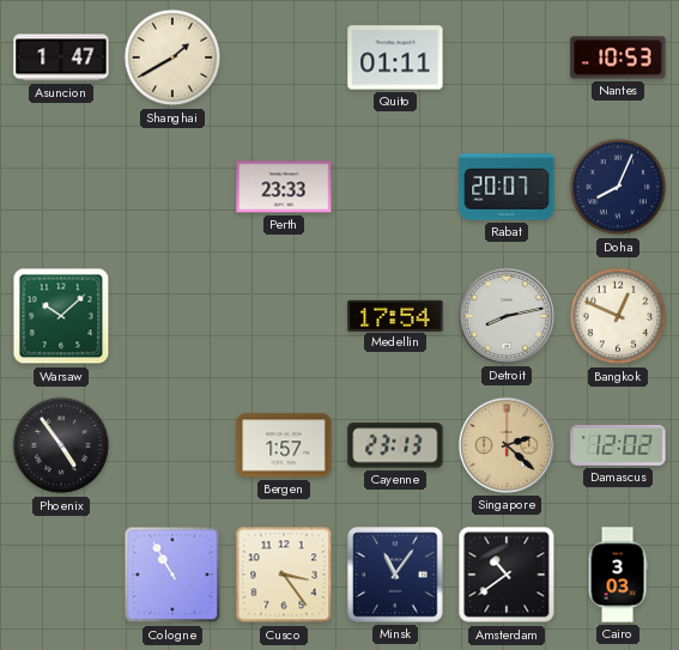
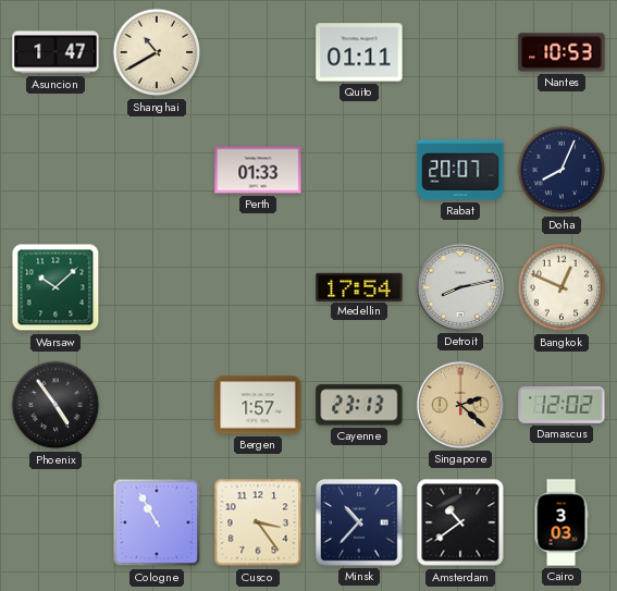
Shanghai: 1:40 -> 10:40
Perth: 23:33 -> 01:33
Minsk: 11:06 -> 10:37
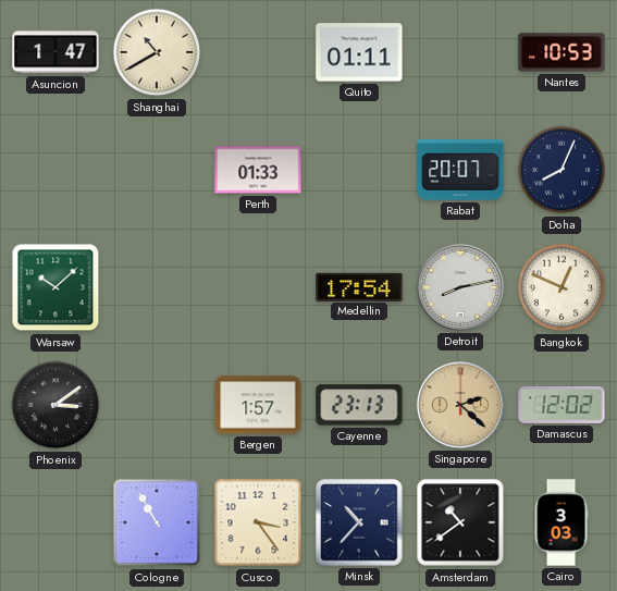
Phoenix: 4:54 -> 3:09
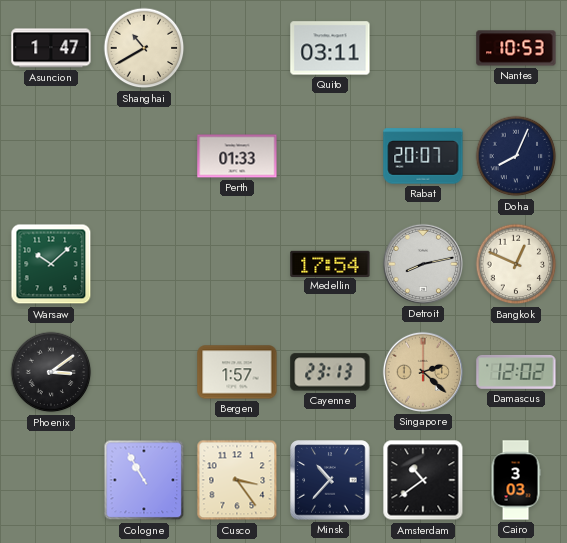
Quito: 01:11 -> 03:11
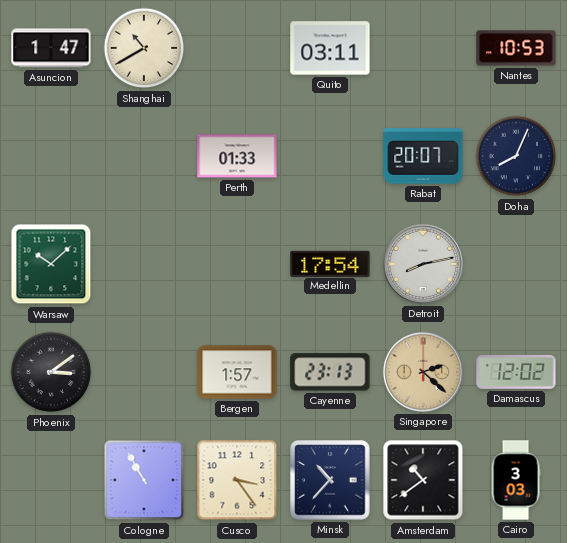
Bangkok: 12:49 -> none
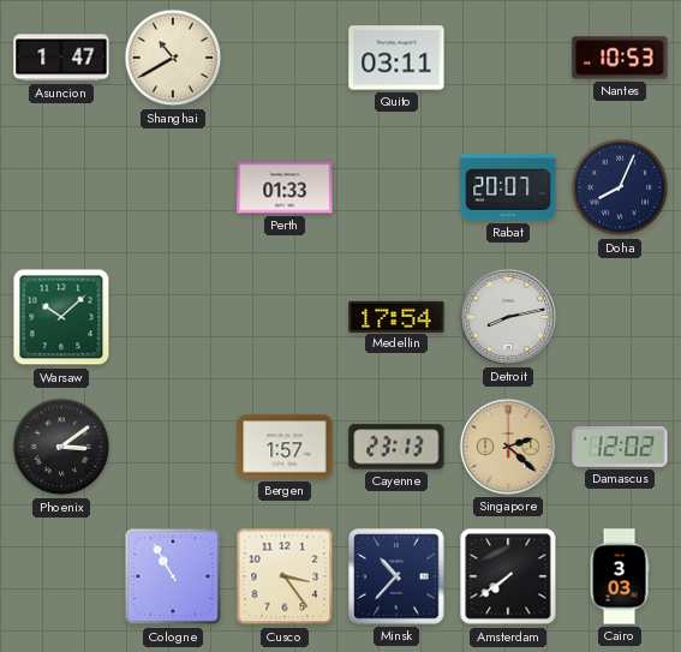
Amsterdam: 10:39 -> 7:39
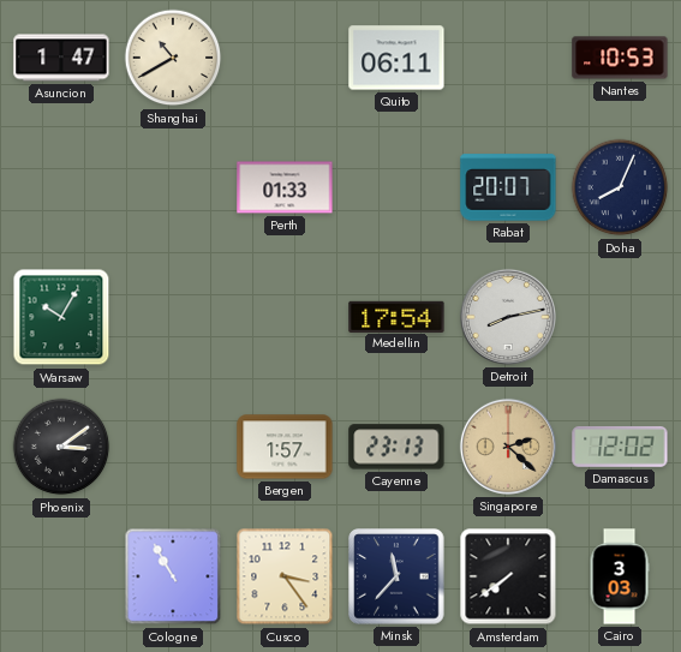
Quito: 03:11 -> 06:11
Warsaw: 10:08 -> 10:05
Minsk: 10:37 -> 11:37
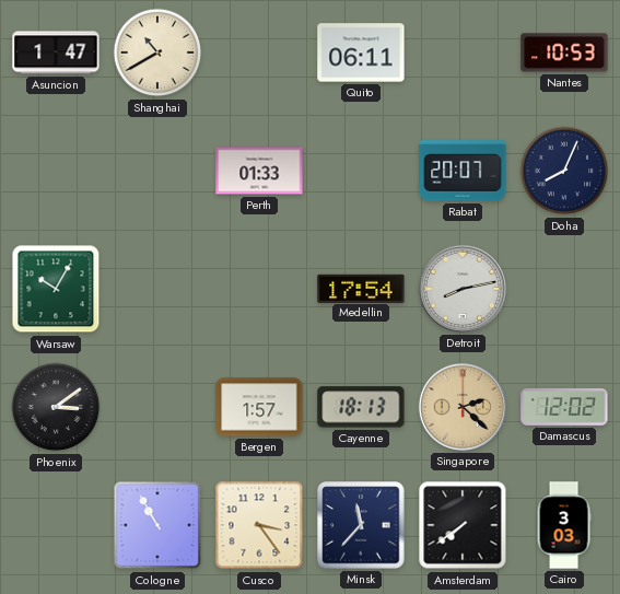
Cayenne: 23:13 -> 18:13
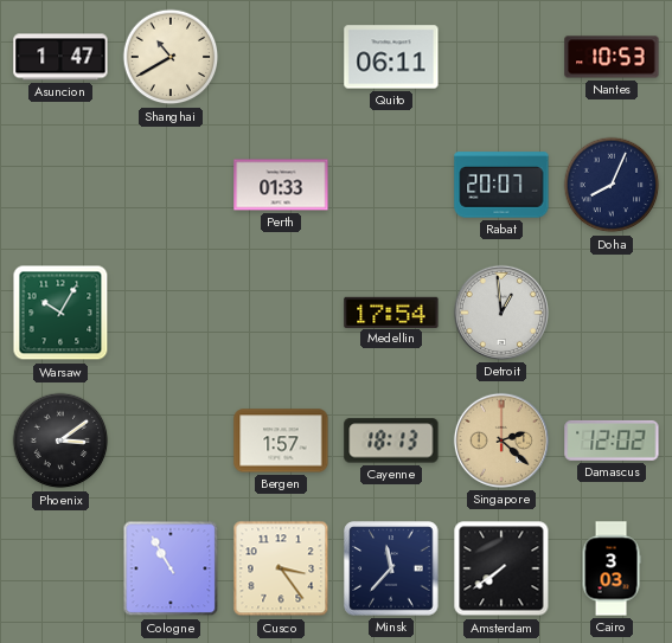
Detroit: 8:13 -> 12:59
